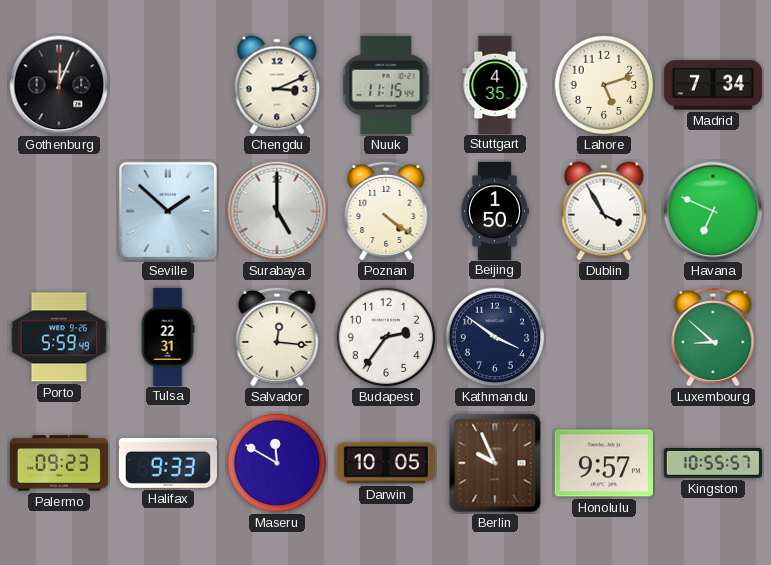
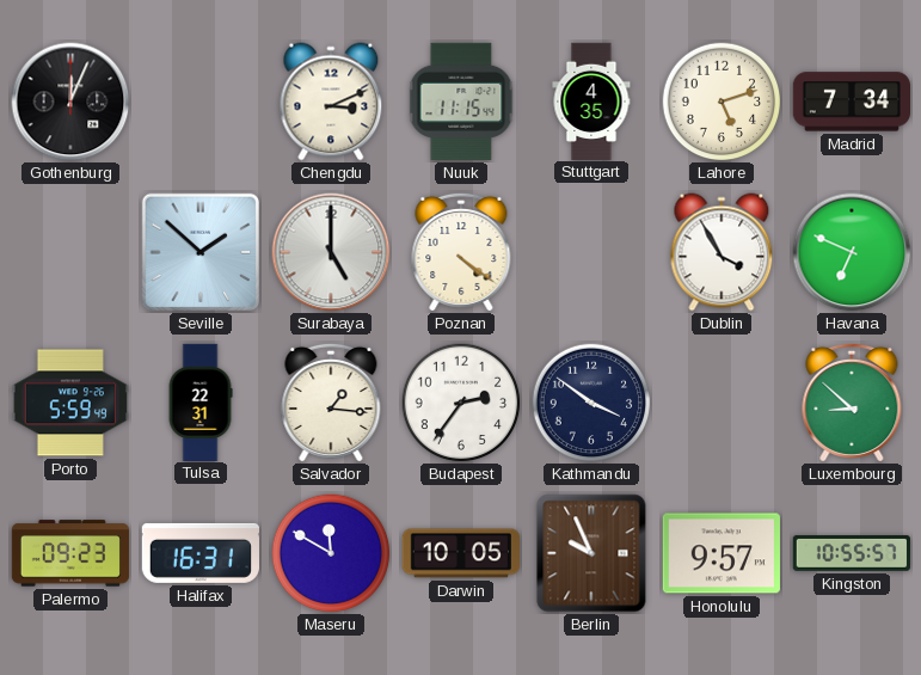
Beijing: 1:50 -> none
Salvador: 12:16 -> 1:16
Halifax: 9:33 -> 16:31
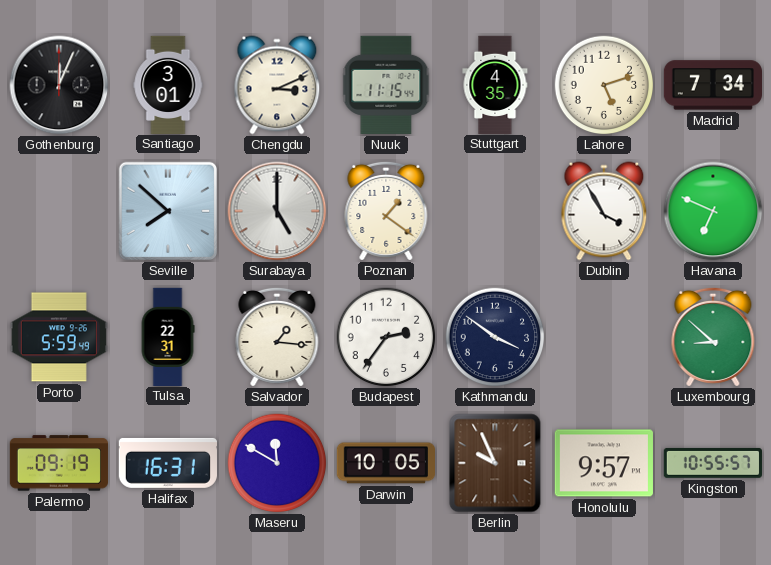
Santiago: none -> 3:01
Seville: 1:52 -> 7:52
Poznan: 4:21 -> 1:21
Palermo: 09:23 -> 09:19
